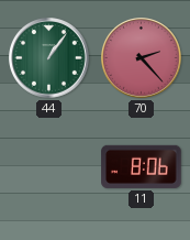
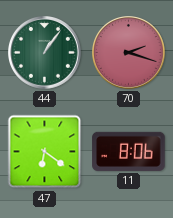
70: 2:23 -> 2:18
47: none -> 6:21
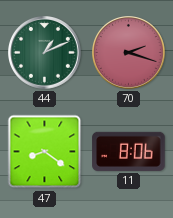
44: 1:06 -> 1:11
47: 6:21 -> 8:21
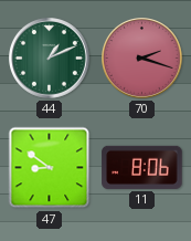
47: 8:21 -> 8:51
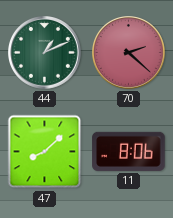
70: 2:18 -> 2:22
47: 8:51 -> 8:08
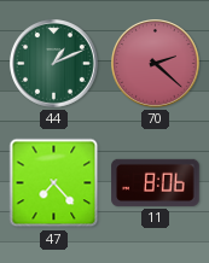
47: 8:08 -> 7:23
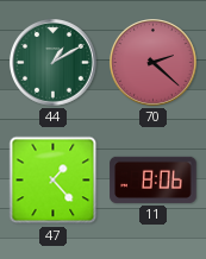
44: 1:11 -> 1:10
47: 7:23 -> 1:23
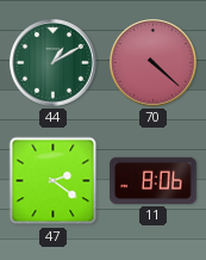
70: 2:22 -> 4:22
47: 1:23 -> 2:21
